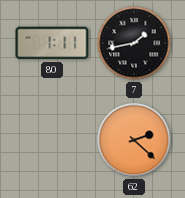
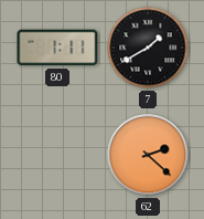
7: 1:43 -> 1:40
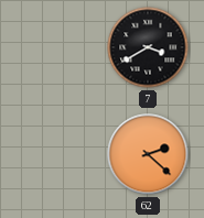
80: 1:11 -> none
7: 1:40 -> 3:40
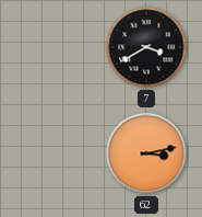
62: 2:22 -> 3:13
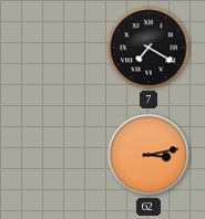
7: 3:40 -> 7:20
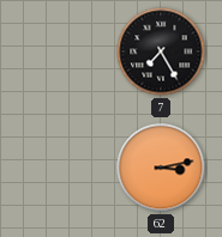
7: 7:20 -> 7:25
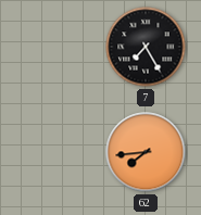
62: 3:13 -> 7:44
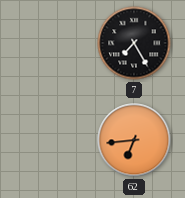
62: 7:44 -> 6:44
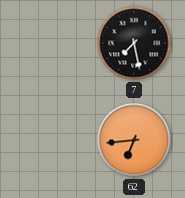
7: 7:25 -> 7:28
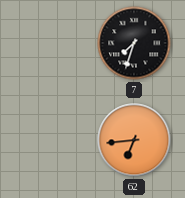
7: 7:28 -> 7:33
